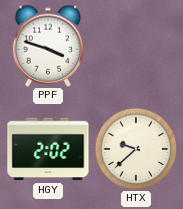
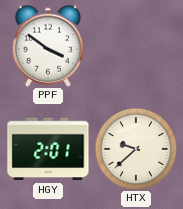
PPF: 3:48 -> 3:51
HGY: 2:02 -> 2:01
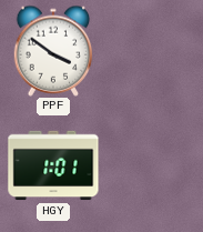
HGY: 2:01 -> 1:01
HTX: 9:38 -> none
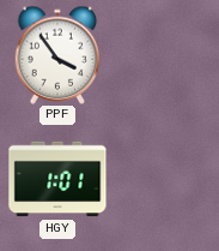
PPF: 3:51 -> 3:54
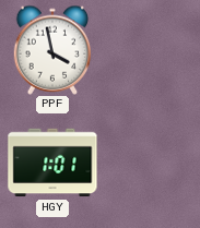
PPF: 3:54 -> 3:58
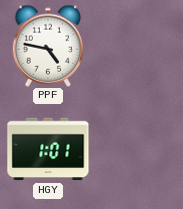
PPF: 3:58 -> 4:47
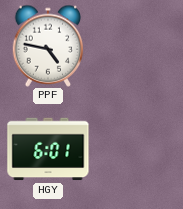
HGY: 1:01 -> 6:01
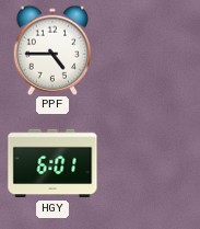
PPF: 4:47 -> 4:45
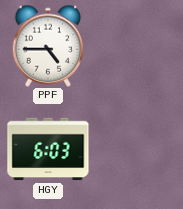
HGY: 6:01 -> 6:03
